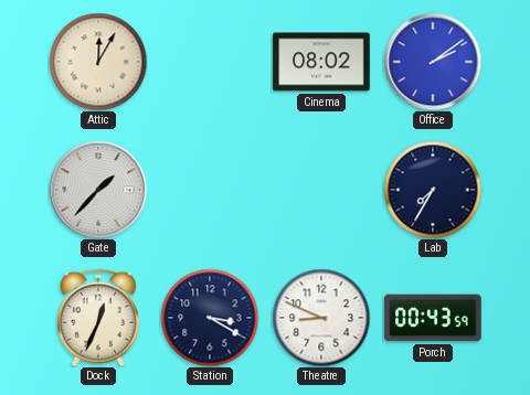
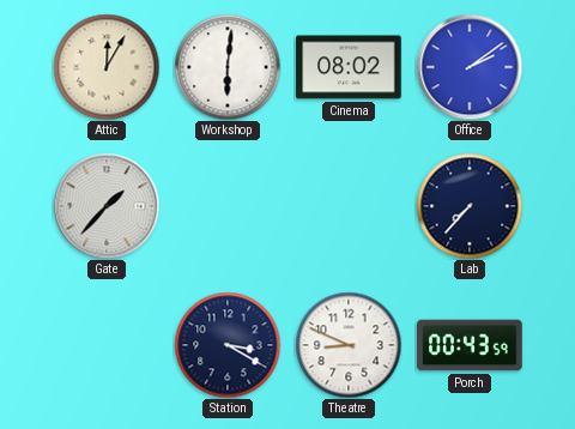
Workshop: none -> 6:01
Lab: 7:35 -> 7:37
Dock: 12:34 -> none
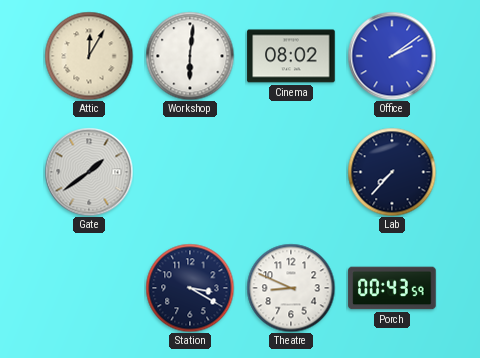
Gate: 1:37 -> 1:39
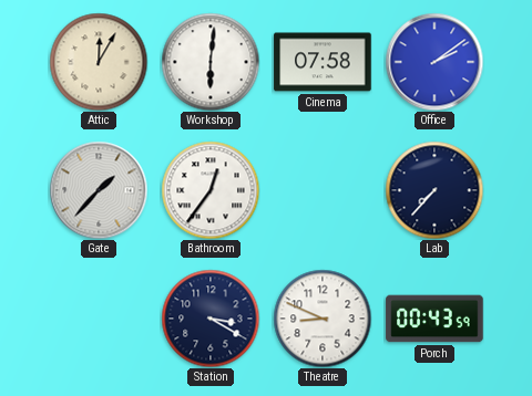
Cinema: 08:02 -> 07:58
Gate: 1:39 -> 1:37
Bathroom: none -> 12:36
